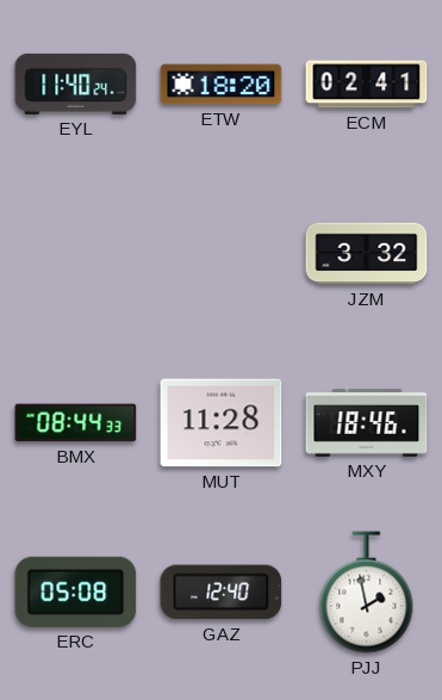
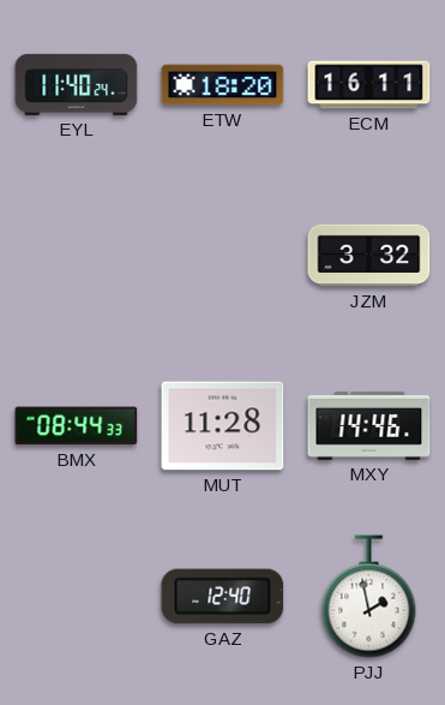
ECM: 02:41 -> 16:11
MXY: 18:46 -> 14:46
ERC: 05:08 -> none
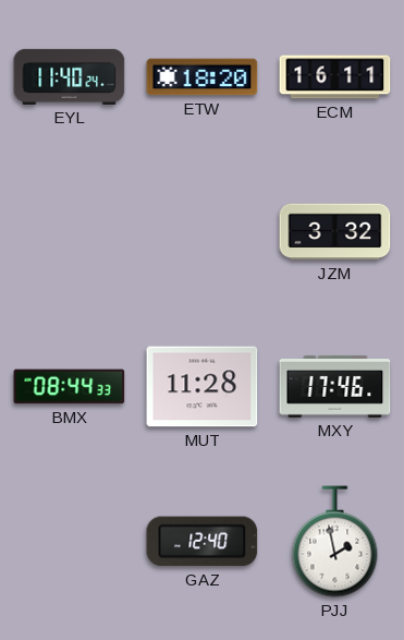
MXY: 14:46 -> 17:46
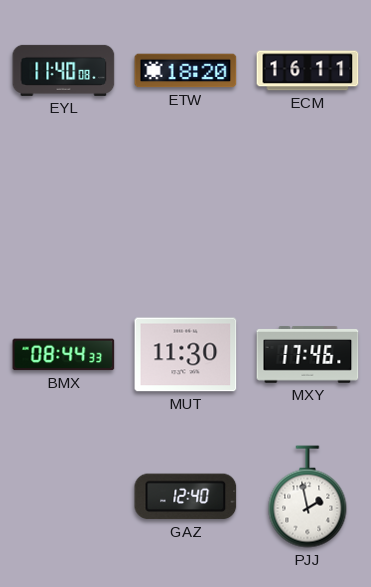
EYL: 11:40:24 -> 11:40:08
JZM: 3:32 -> none
MUT: 11:28 -> 11:30
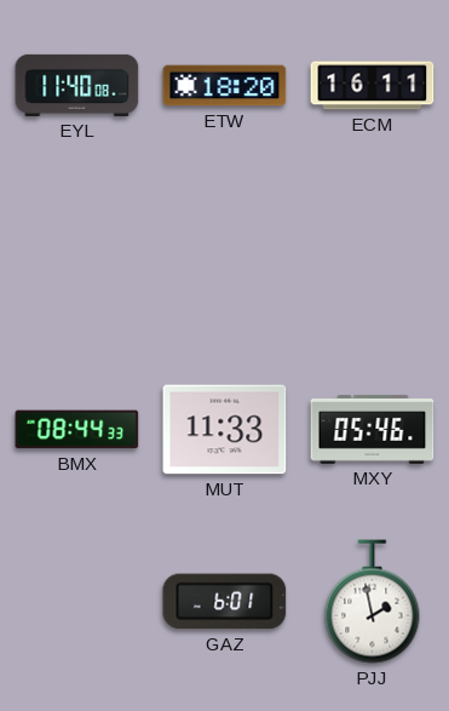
MUT: 11:30 -> 11:33
MXY: 17:46 -> 05:46
GAZ: 12:40 -> 6:01
